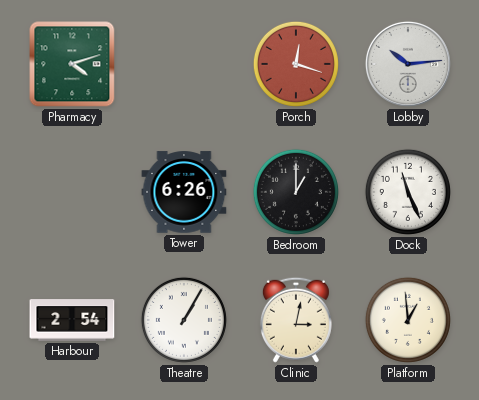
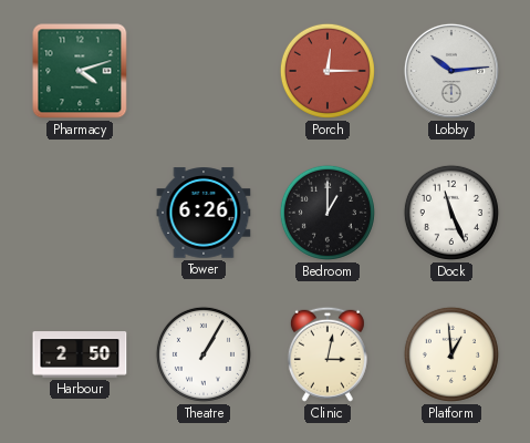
Porch: 12:18 -> 12:15
Harbour: 2:54 -> 2:50
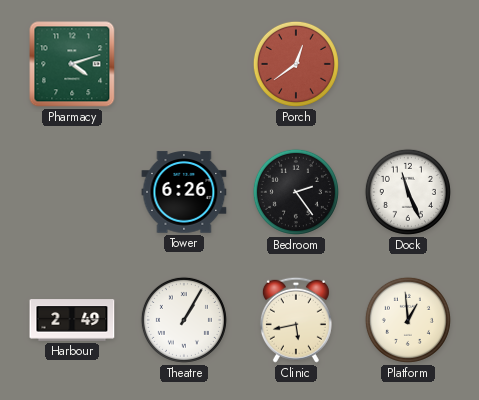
Porch: 12:15 -> 12:39
Lobby: 10:14 -> none
Bedroom: 1:00 -> 2:24
Harbour: 2:50 -> 2:49
Clinic: 3:02 -> 5:43
